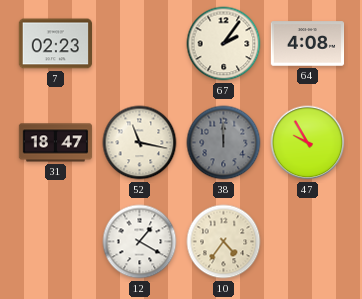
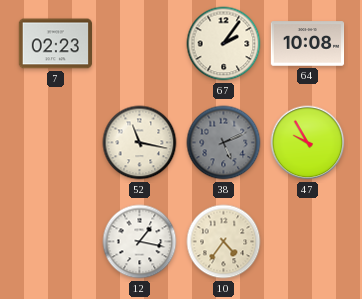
64: 4:08 -> 10:08
31: 18:47 -> none
38: 12:00 -> 5:11
12: 1:20 -> 1:17
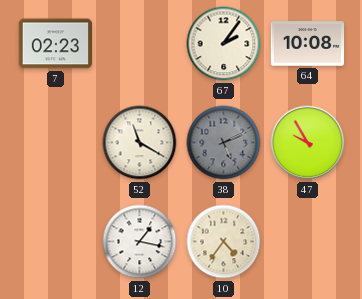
52: 11:17 -> 11:20
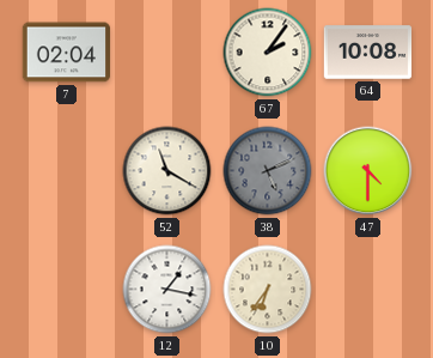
7: 02:23 -> 02:04
47: 9:55 -> 4:30
10: 4:36 -> 6:36
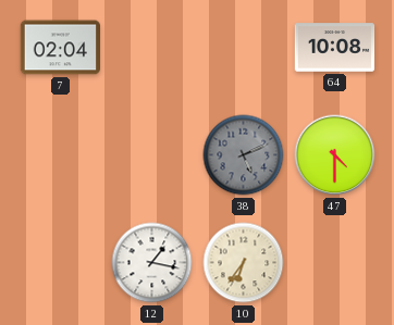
67: 2:06 -> none
52: 11:20 -> none
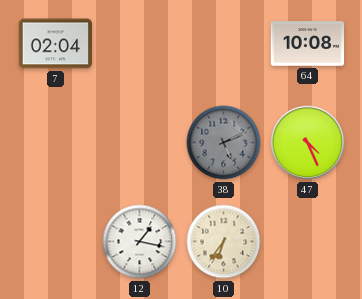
47: 4:30 -> 4:26
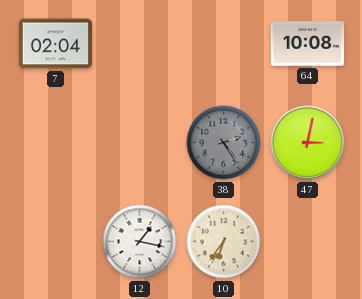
38: 5:11 -> 2:24
47: 4:26 -> 3:02
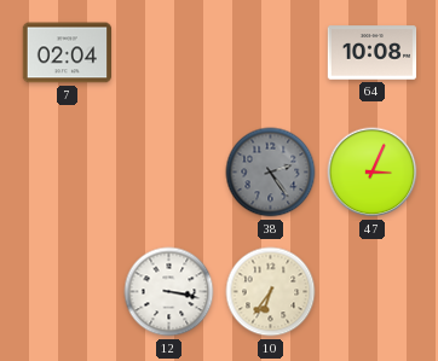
47: 3:02 -> 3:04
12: 1:17 -> 3:17
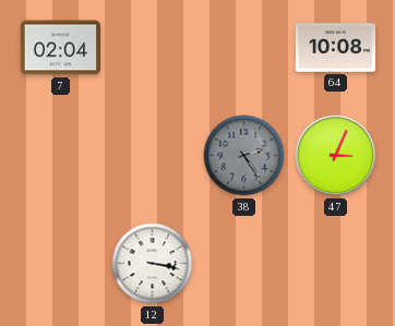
10: 6:36 -> none
